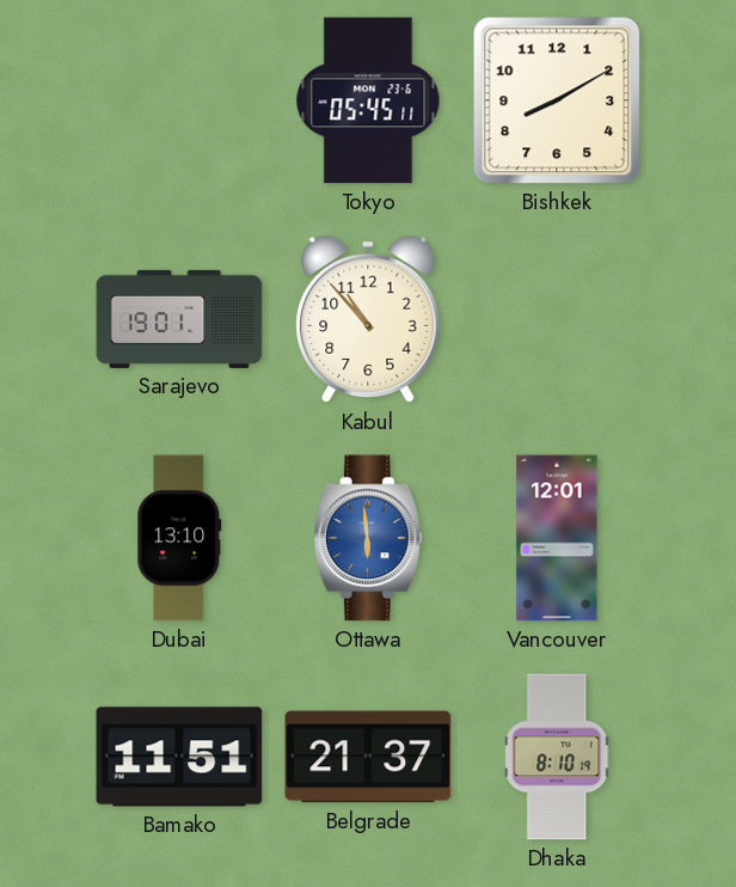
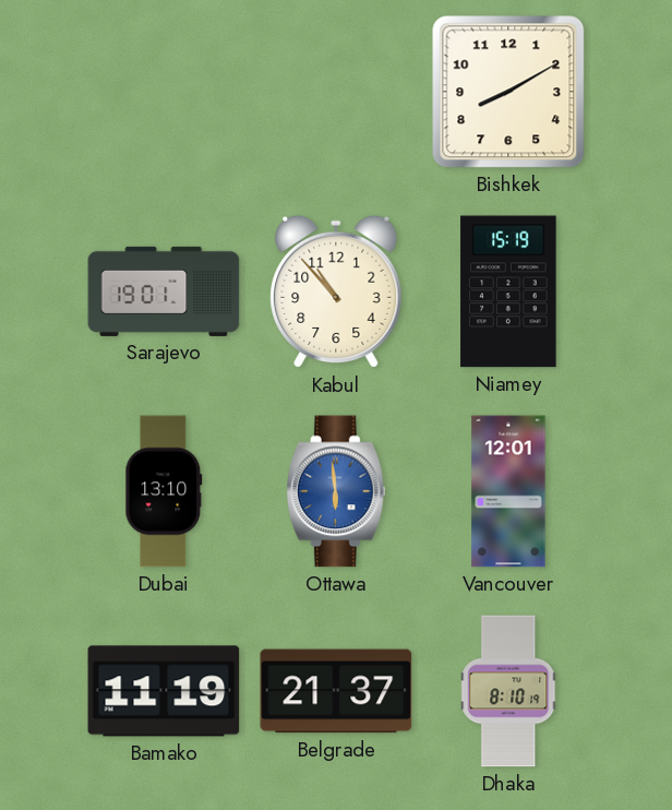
Tokyo: 05:45 -> none
Niamey: none -> 15:19
Bamako: 11:51 -> 11:19
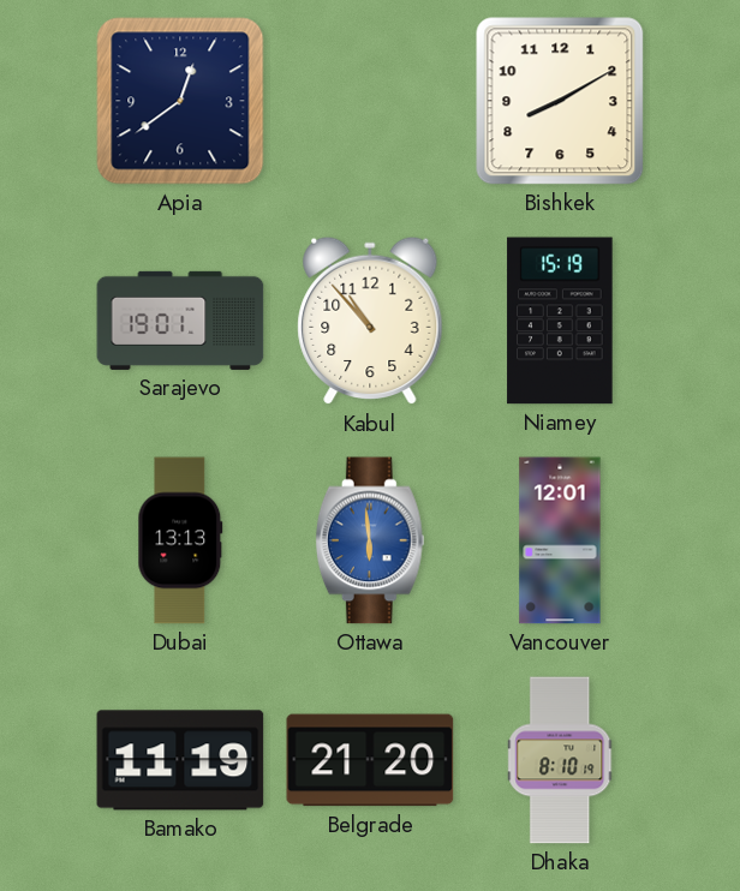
Apia: none -> 12:39
Dubai: 13:10 -> 13:13
Belgrade: 21:37 -> 21:20
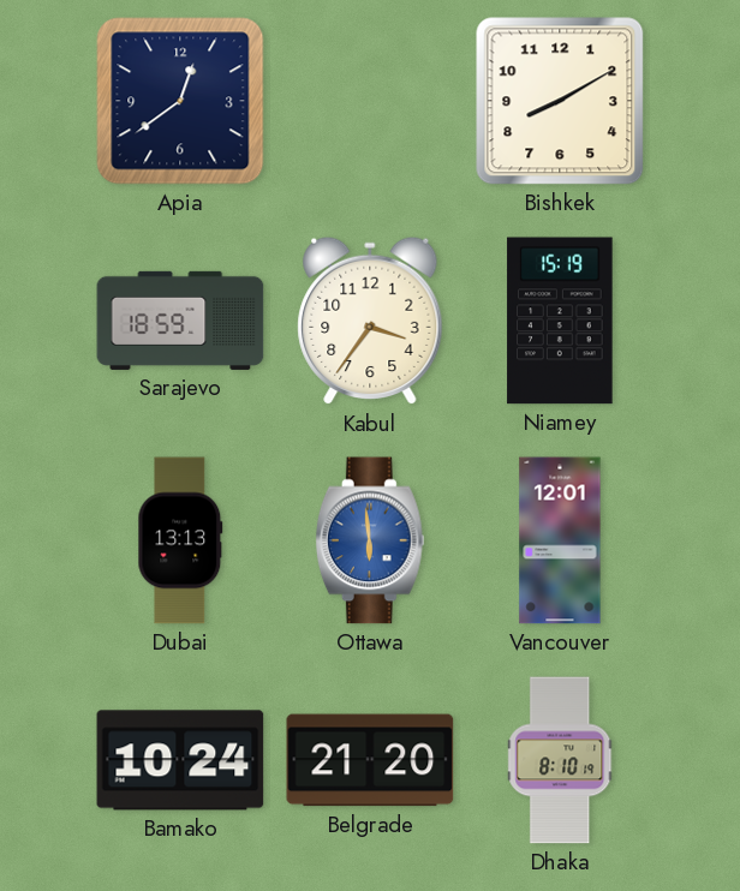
Sarajevo: 19:01 -> 18:59
Kabul: 10:53 -> 3:36
Bamako: 11:19 -> 10:24
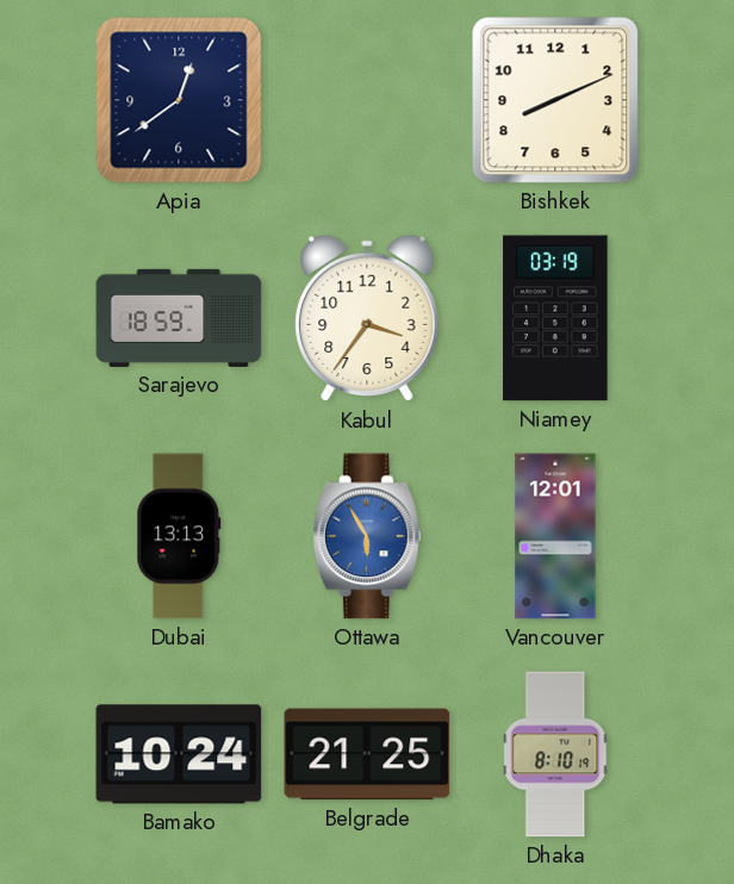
Bishkek: 8:10 -> 8:11
Niamey: 15:19 -> 03:19
Ottawa: 5:59 -> 5:55
Belgrade: 21:20 -> 21:25
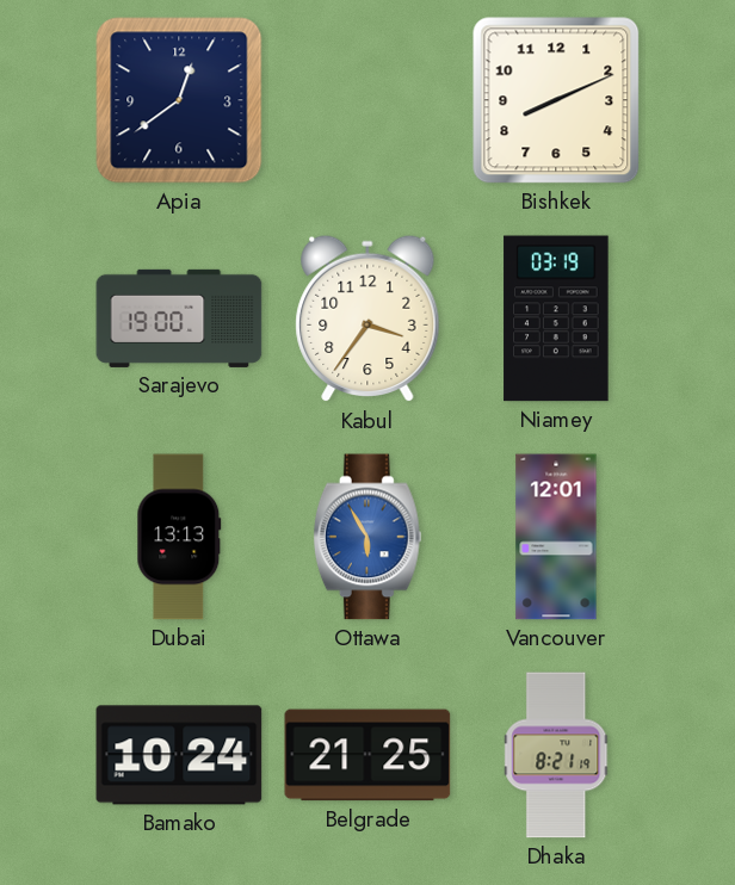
Sarajevo: 18:59 -> 19:00
Dhaka: 8:10 -> 8:21
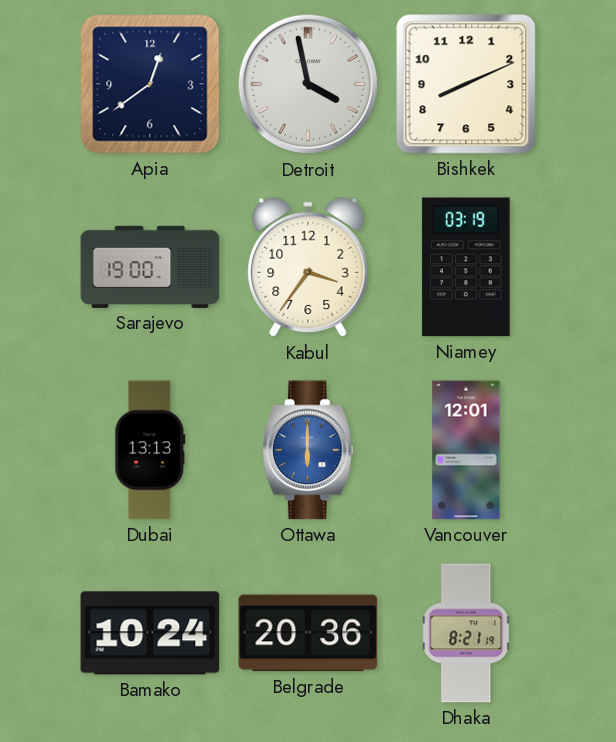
Detroit: none -> 3:58
Ottawa: 5:55 -> 6:00
Belgrade: 21:25 -> 20:36
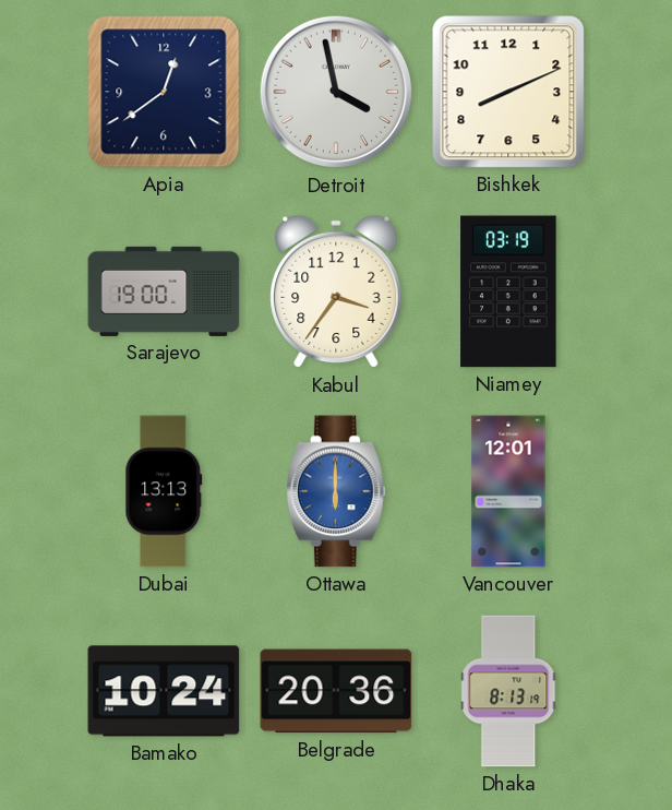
Dhaka: 8:21 -> 8:13
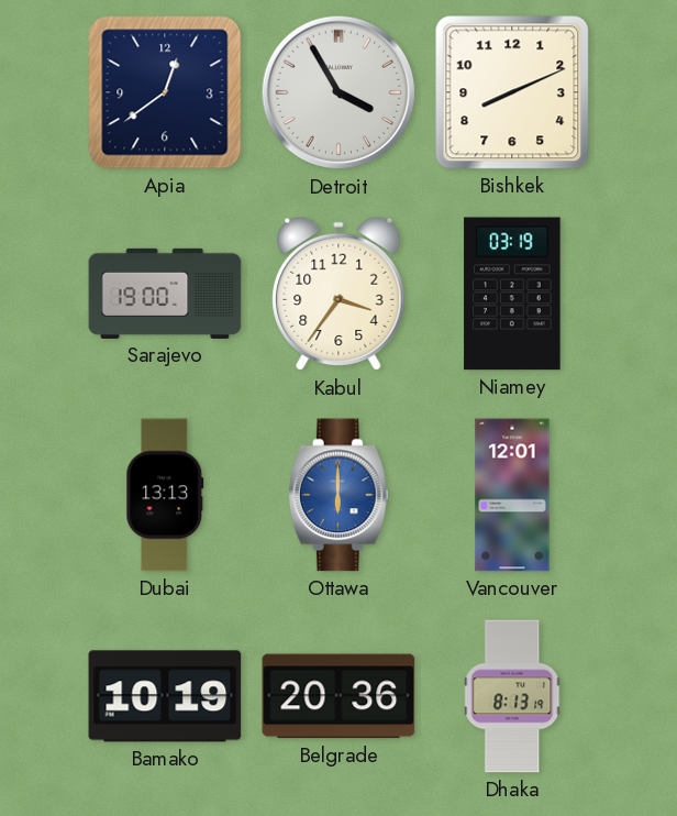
Detroit: 3:58 -> 3:55
Bamako: 10:24 -> 10:19
